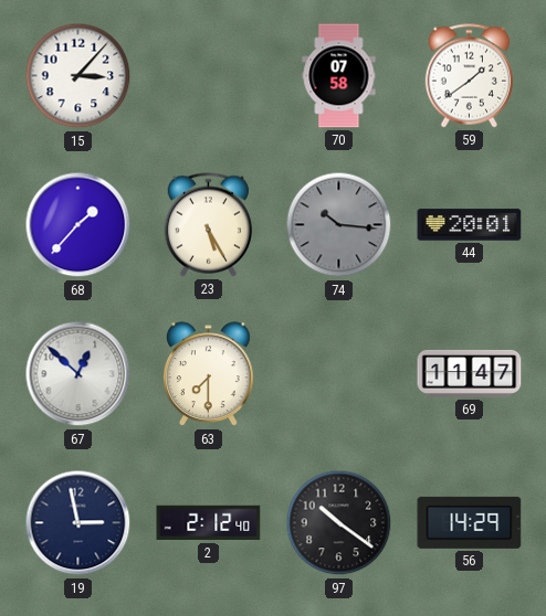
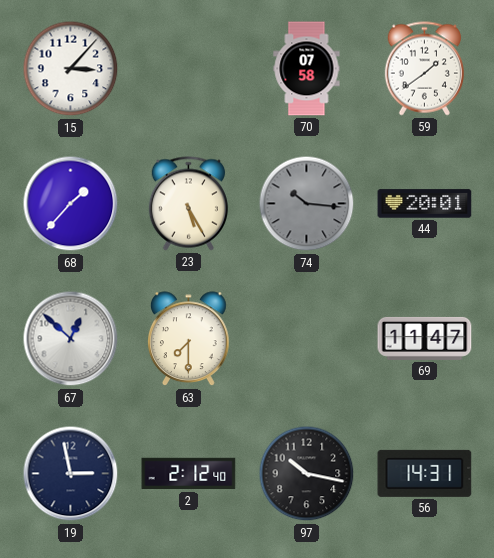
97: 10:21 -> 10:17
56: 14:29 -> 14:31
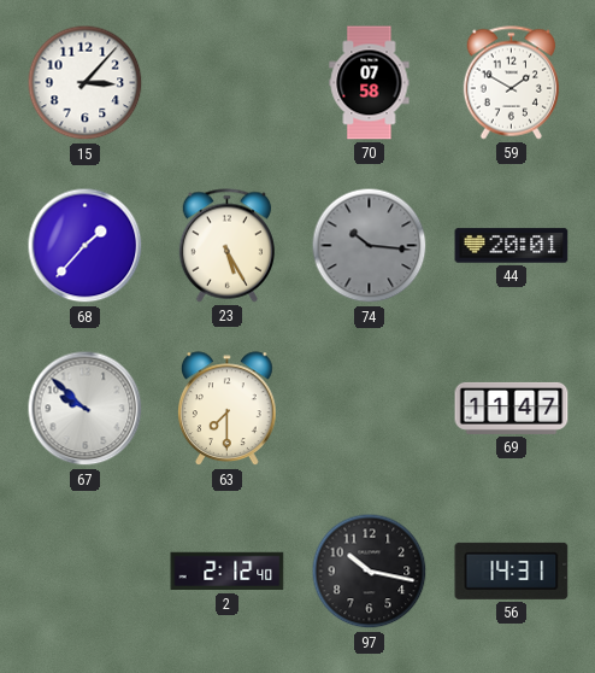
59: 1:39 -> 1:50
67: 12:52 -> 9:52
19: 2:58 -> none
